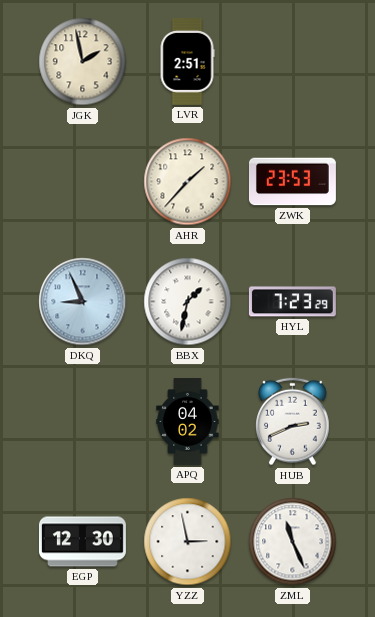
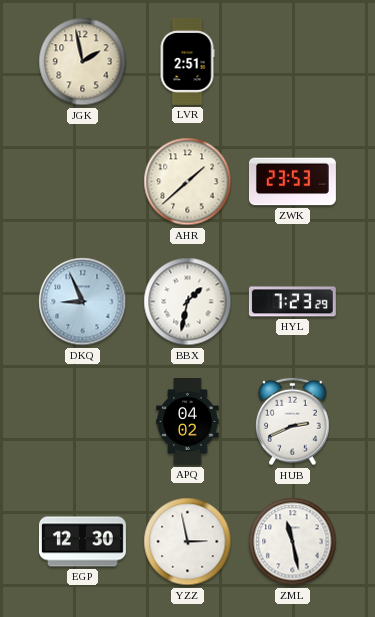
AHR: 1:37 -> 1:38
ZML: 11:26 -> 11:28
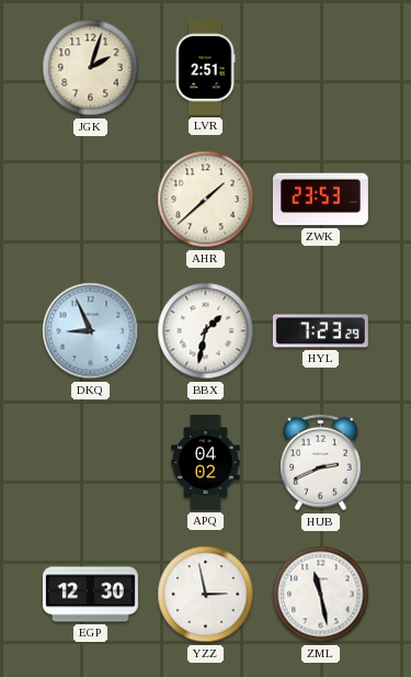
JGK: 1:58 -> 2:03
